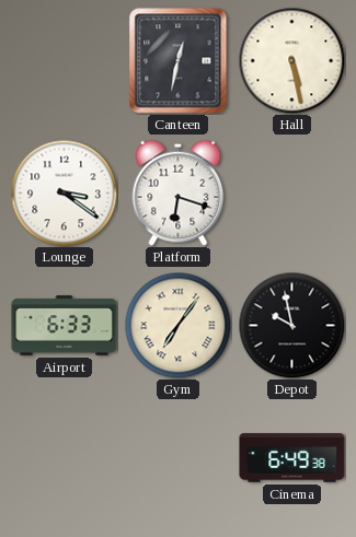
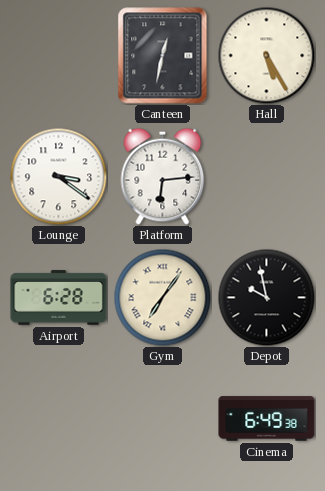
Hall: 5:28 -> 5:25
Platform: 6:18 -> 6:14
Airport: 6:33 -> 6:28
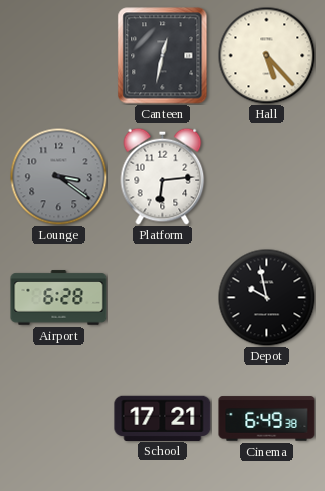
Hall: 5:25 -> 5:23
Lounge dial: white -> grey
Gym: 7:06 -> none
School: none -> 17:21
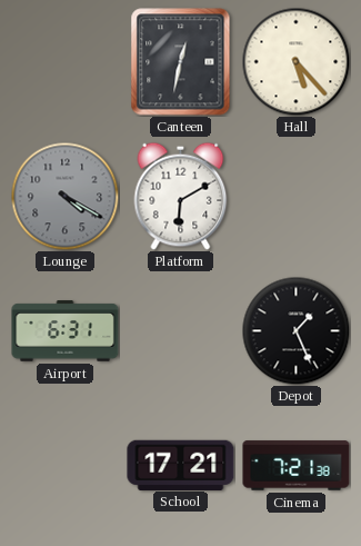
Lounge: 3:21 -> 4:20
Platform: 6:14 -> 6:10
Airport: 6:28 -> 6:31
Depot: 9:58 -> 1:26
Cinema: 6:49 -> 7:21
